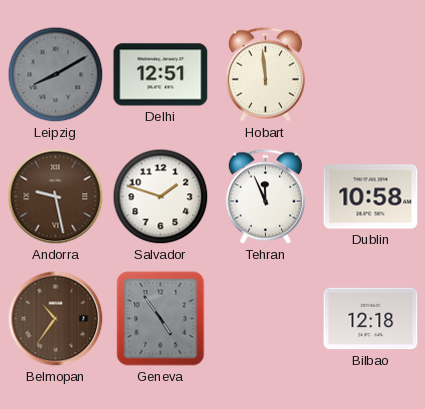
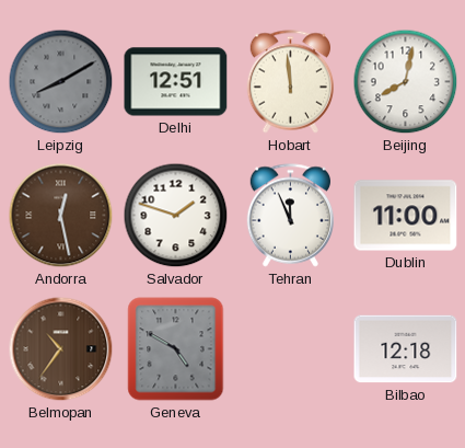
Beijing: none -> 8:02
Andorra: 9:28 -> 12:28
Dublin: 10:58 -> 11:00
Geneva: 4:54 -> 4:50
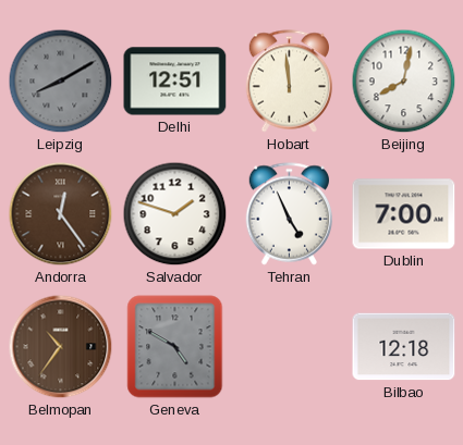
Andorra: 12:28 -> 12:24
Tehran: 11:56 -> 4:56
Dublin: 11:00 -> 7:00
